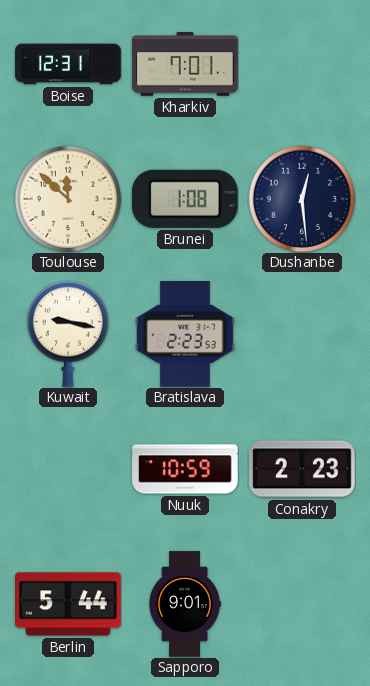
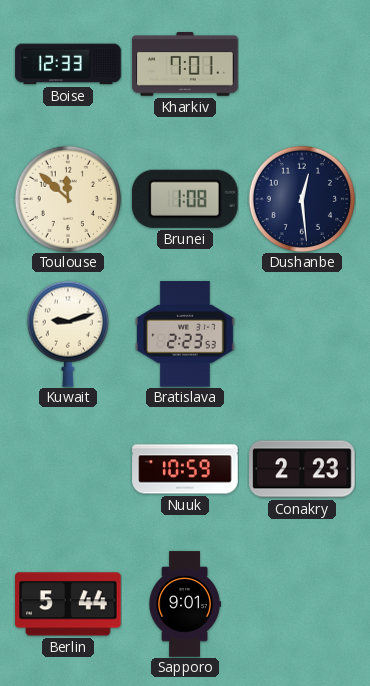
Boise: 12:31 -> 12:33
Kuwait: 9:17 -> 9:12
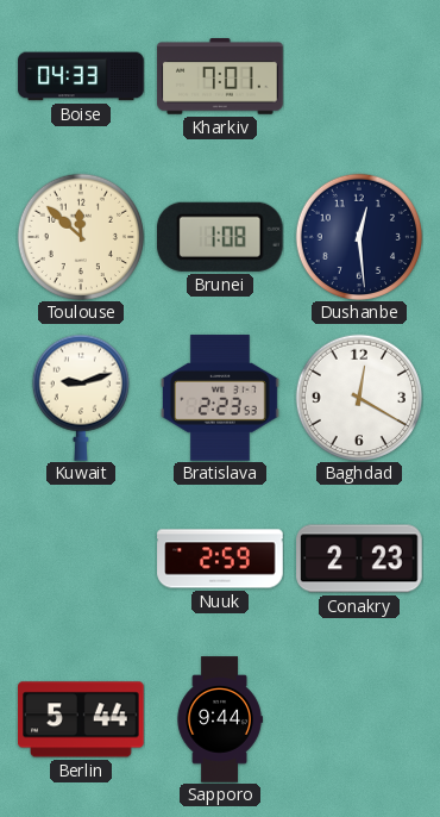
Boise: 12:33 -> 04:33
Baghdad: none -> 12:20
Nuuk: 10:59 -> 2:59
Sapporo: 9:01 -> 9:44
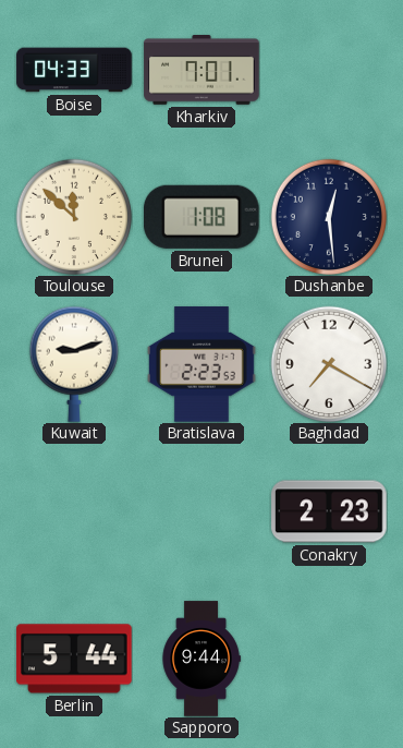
Baghdad: 12:20 -> 7:20
Nuuk: 2:59 -> none
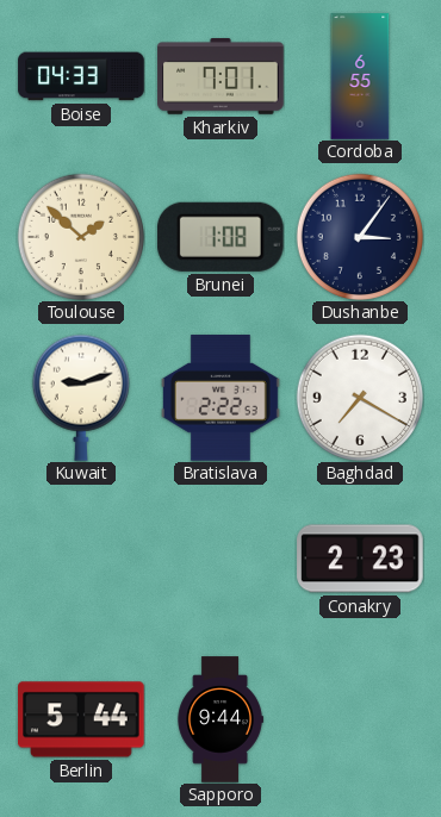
Cordoba: none -> 6:55
Toulouse: 11:52 -> 1:52
Dushanbe: 12:29 -> 3:06
Bratislava: 2:23 -> 2:22
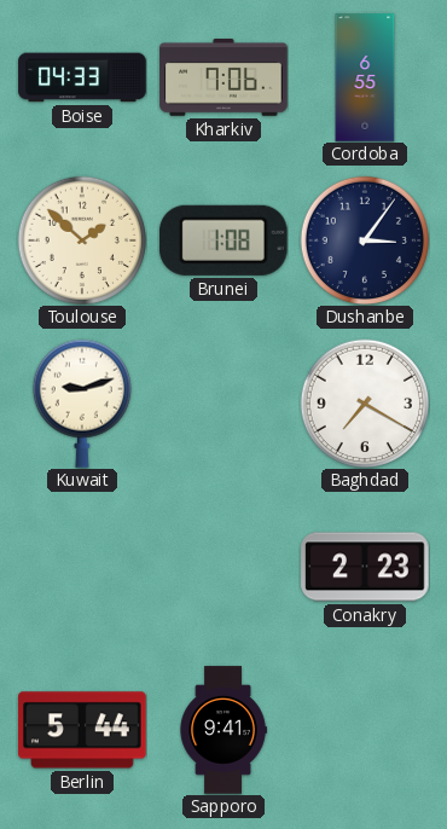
Kharkiv: 7:01 -> 7:06
Bratislava: 2:22 -> none
Sapporo: 9:44 -> 9:41
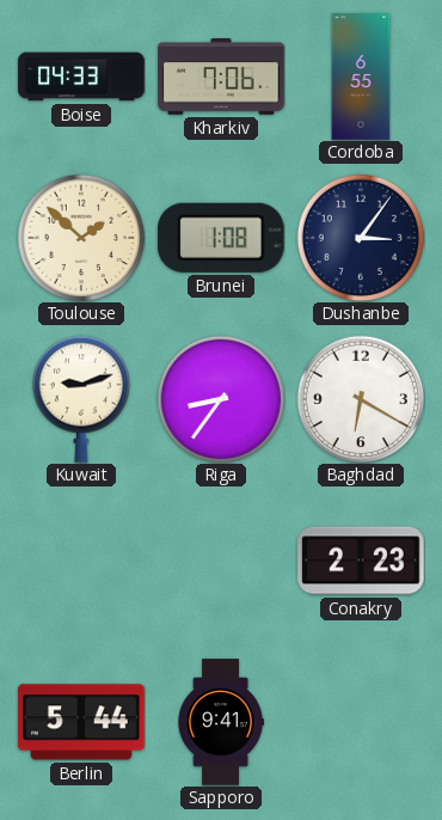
Riga: none -> 8:36
Baghdad: 7:20 -> 6:20
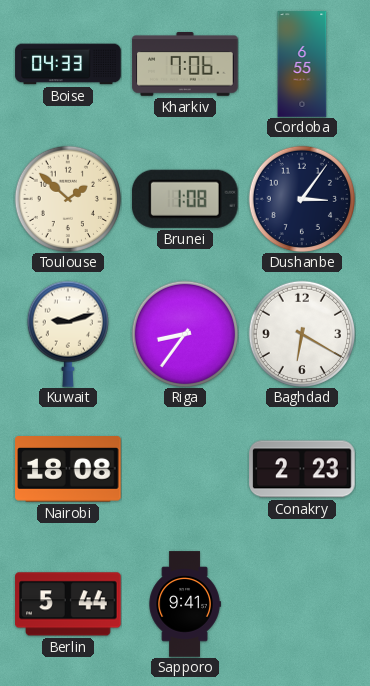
Nairobi: none -> 18:08
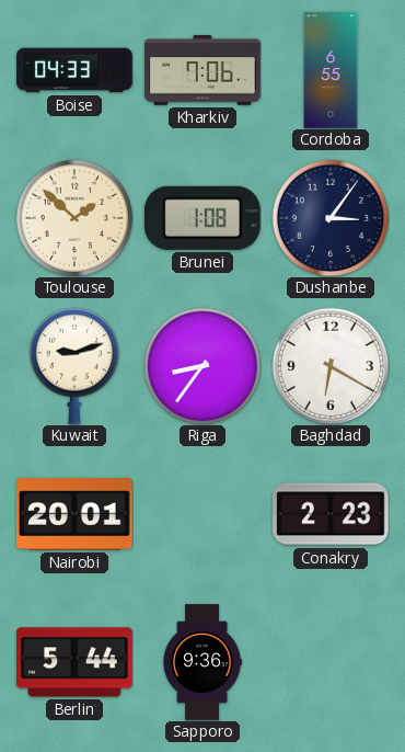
Nairobi: 18:08 -> 20:01
Sapporo: 9:41 -> 9:36
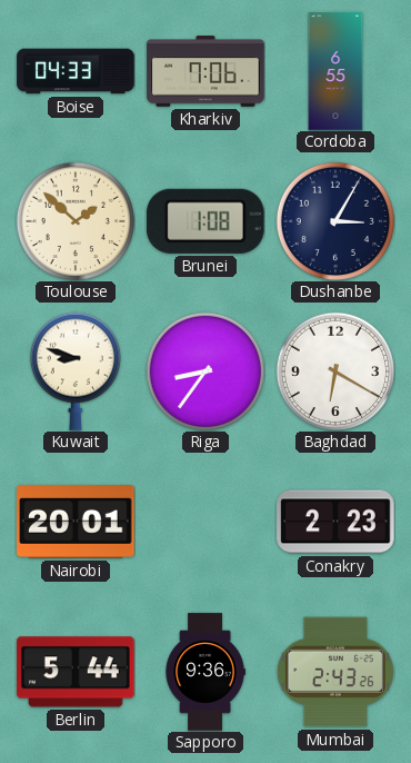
Dushanbe: 3:06 -> 3:05
Kuwait: 9:12 -> 8:48
Mumbai: none -> 2:43
